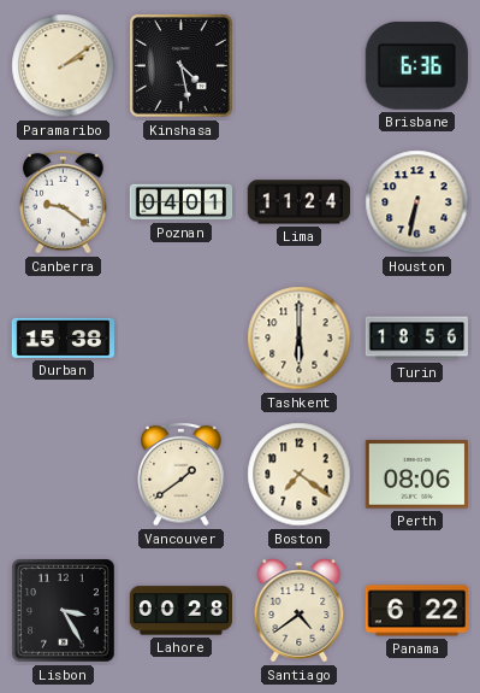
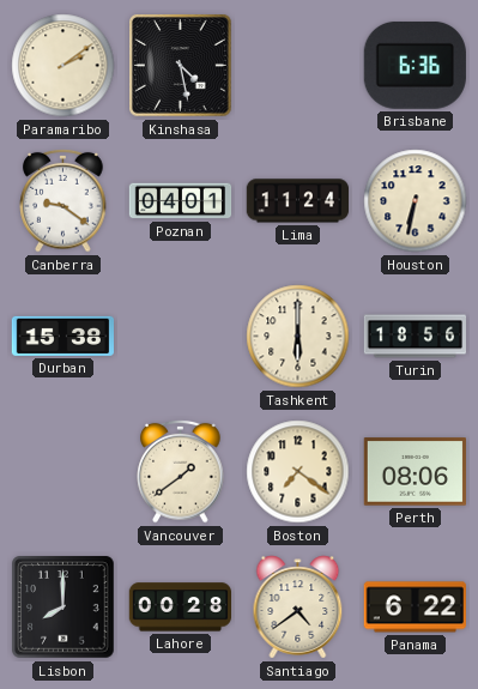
Lisbon: 3:25 -> 8:00
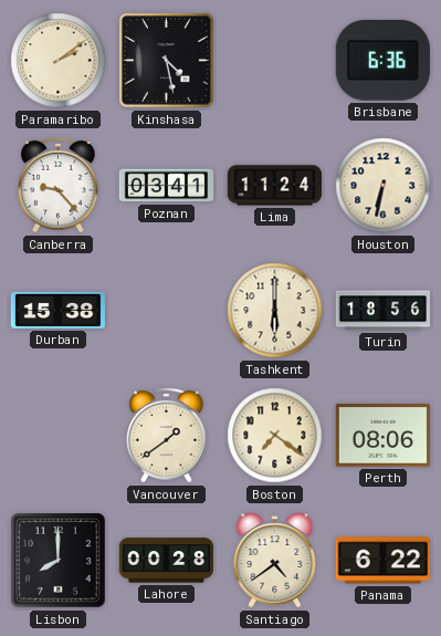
Canberra: 9:21 -> 9:23
Poznan: 04:01 -> 03:41
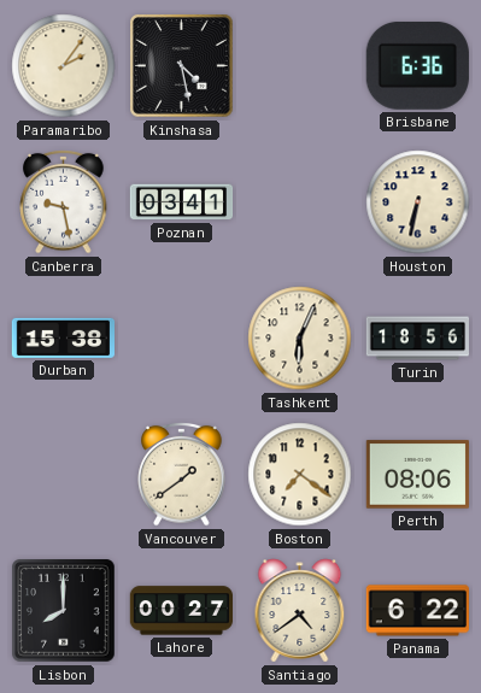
Paramaribo: 2:09 -> 2:06
Canberra: 9:23 -> 9:28
Lima: 11:24 -> none
Tashkent: 6:00 -> 6:04
Lahore: 00:28 -> 00:27
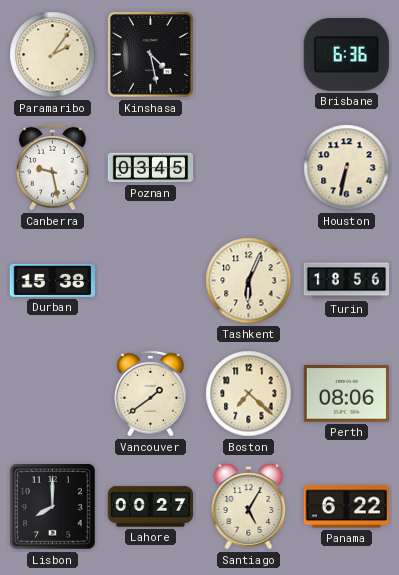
Poznan: 03:41 -> 03:45
Boston: 7:21 -> 7:22
Santiago: 4:39 -> 5:05
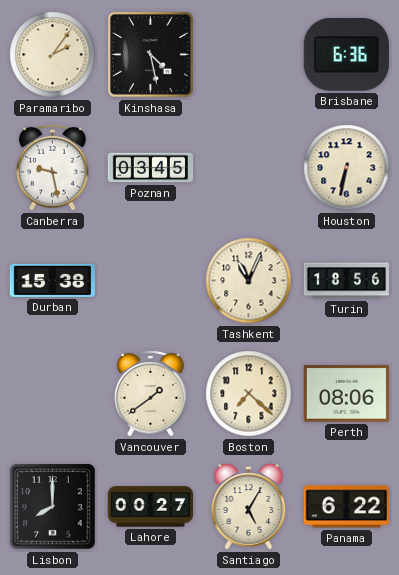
Tashkent: 6:04 -> 11:04
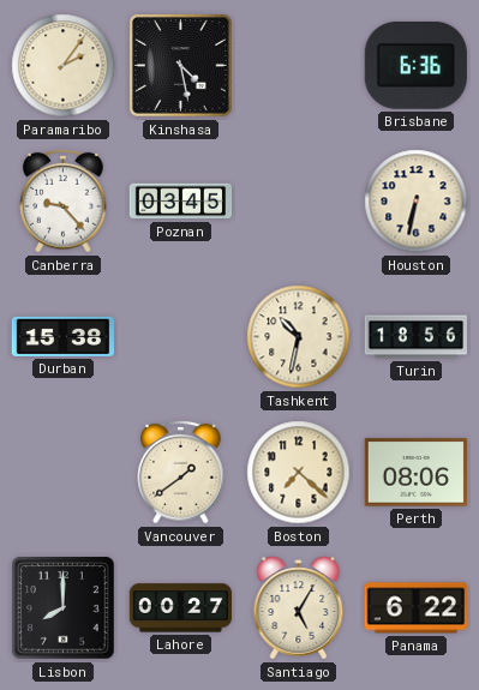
Canberra: 9:28 -> 9:23
Tashkent: 11:04 -> 10:32
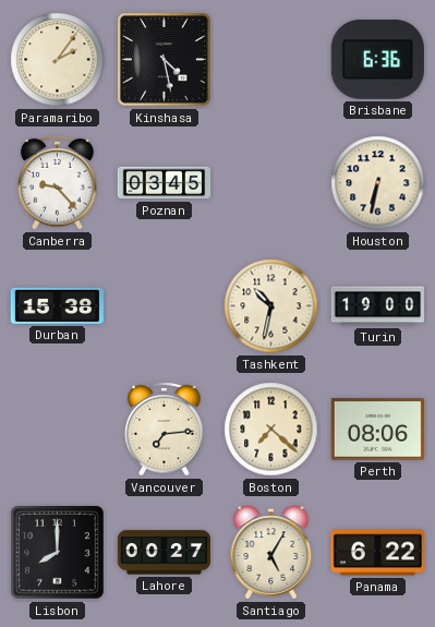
Turin: 18:56 -> 19:00
Vancouver: 1:39 -> 7:14
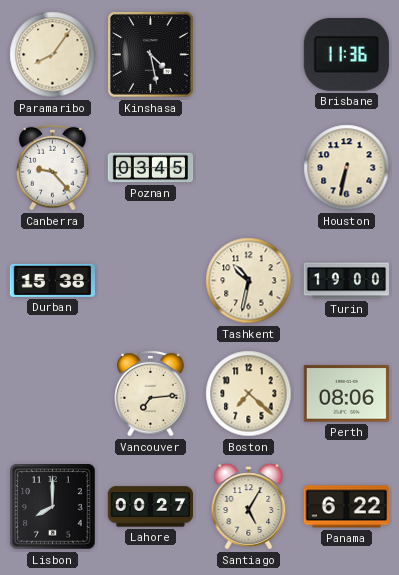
Paramaribo: 2:06 -> 8:06
Brisbane: 6:36 -> 11:36
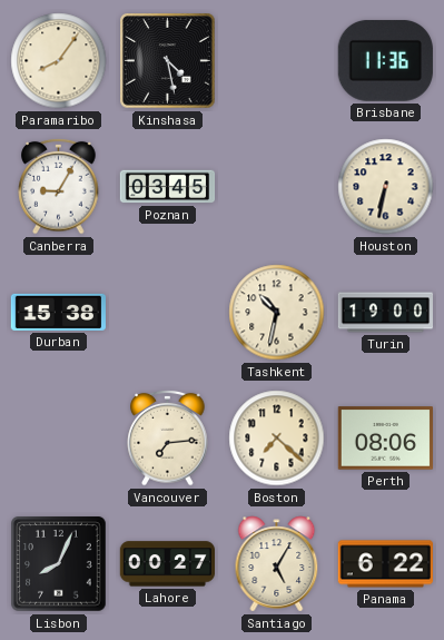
Canberra: 9:23 -> 9:05
Lisbon: 8:00 -> 8:04
